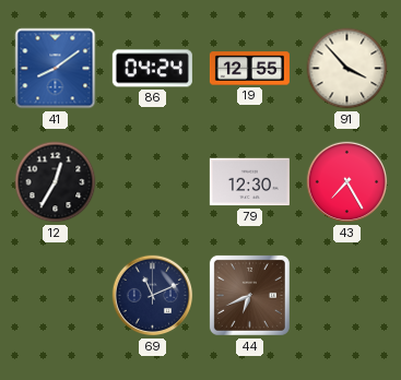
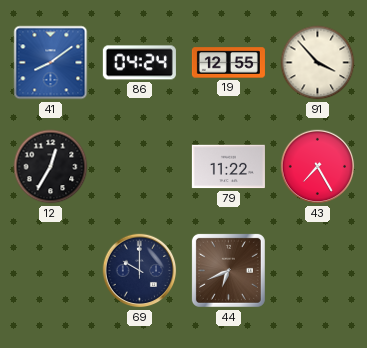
79: 12:30 -> 11:22
69: 11:11 -> 10:00
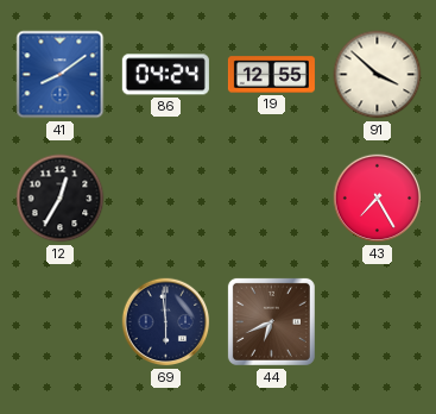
91: 3:53 -> 3:52
79: 11:22 -> none
69: 10:00 -> 5:59
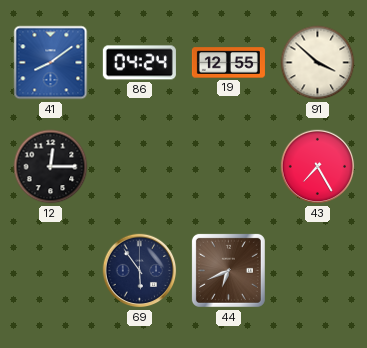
12: 12:35 -> 12:15
69: 5:59 -> 5:54
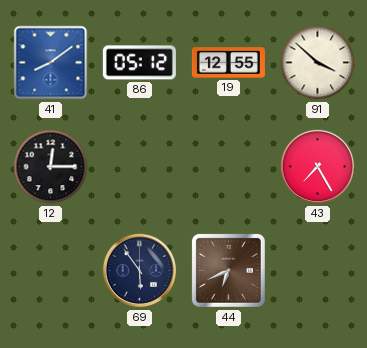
86: 04:24 -> 05:12
